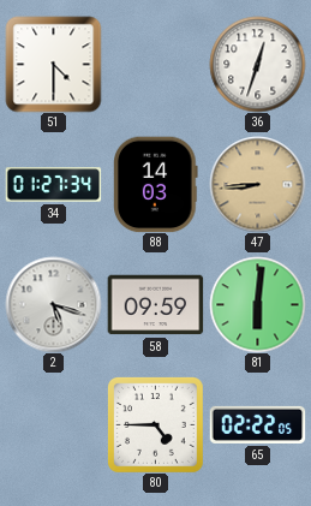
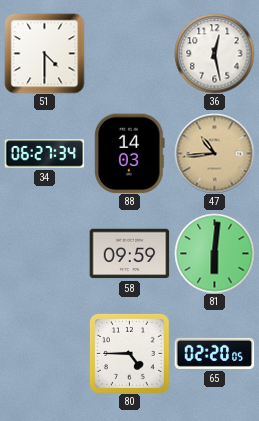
36: 12:33 -> 12:28
34: 01:27 -> 06:27
47: 8:44 -> 10:44
2: 5:18 -> none
65: 02:22 -> 02:20
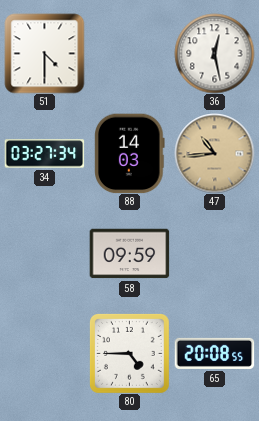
34: 06:27 -> 03:27
81: 6:01 -> none
65: 02:20 -> 20:08
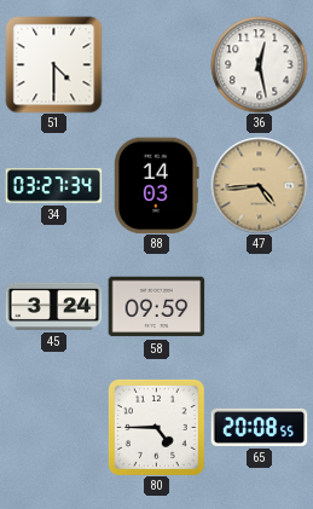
47: 10:44 -> 4:44
45: none -> 3:24
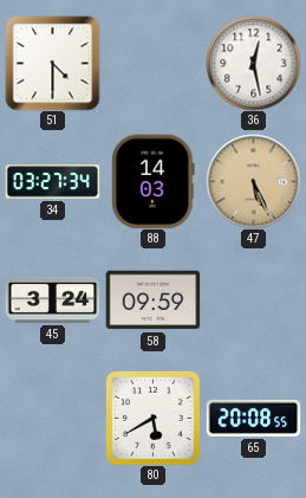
47: 4:44 -> 5:26
80: 4:45 -> 5:40
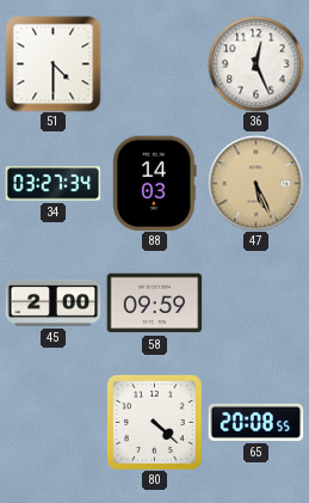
36: 12:28 -> 12:26
45: 3:24 -> 2:00
80: 5:40 -> 4:22
